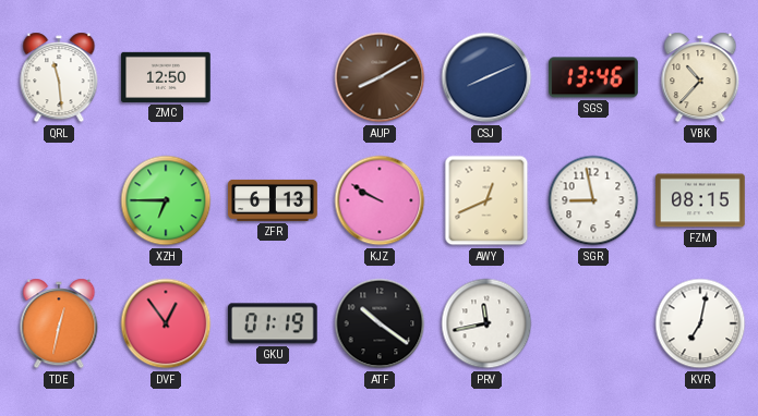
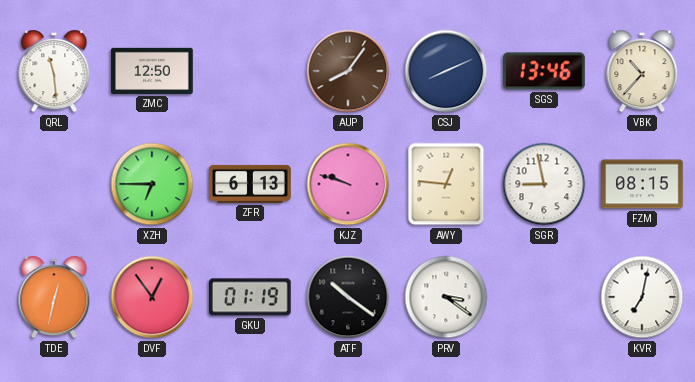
AUP: 8:10 -> 8:06
KJZ: 9:50 -> 9:48
AWY: 12:41 -> 12:46
PRV: 11:43 -> 3:21
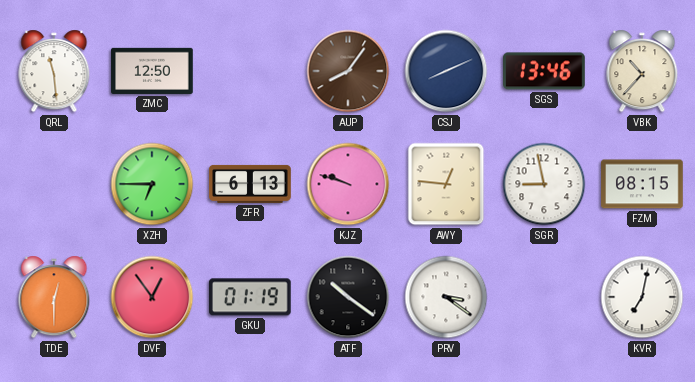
TDE: 12:32 -> 12:30
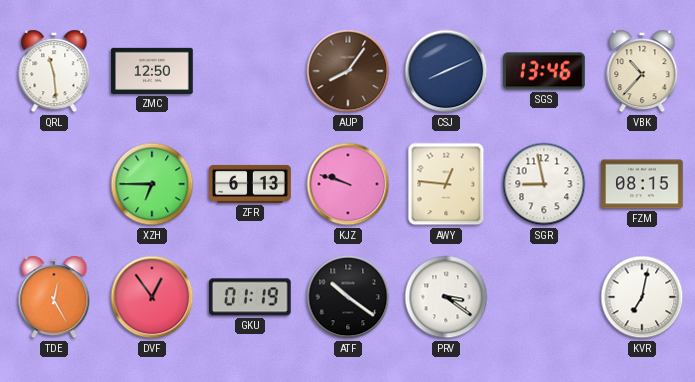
TDE: 12:30 -> 12:25
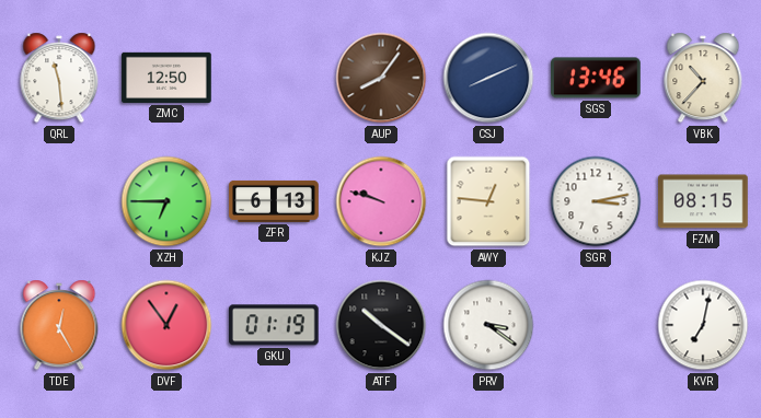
SGR: 8:58 -> 3:13
